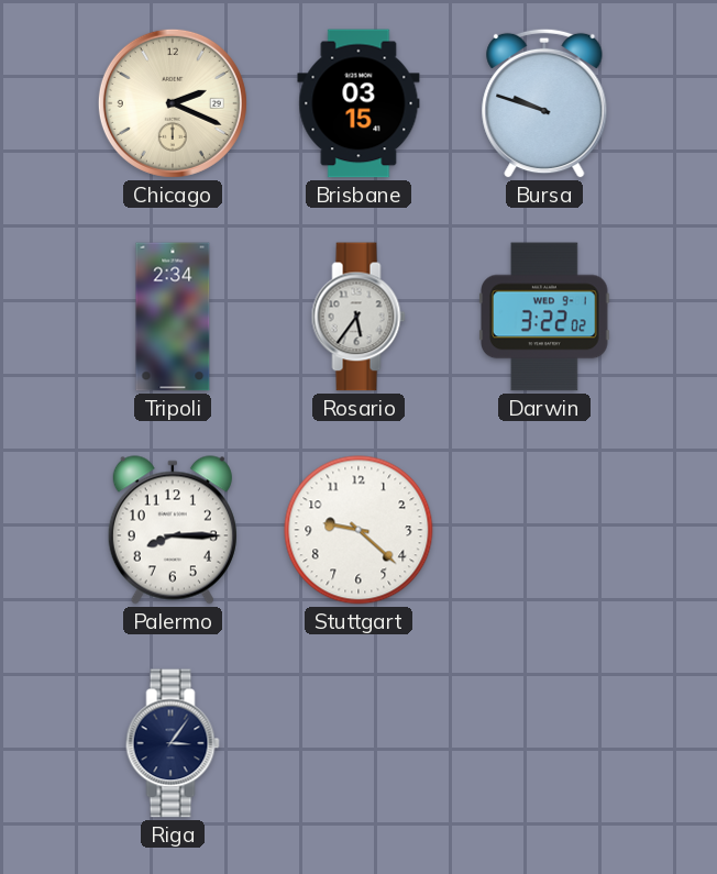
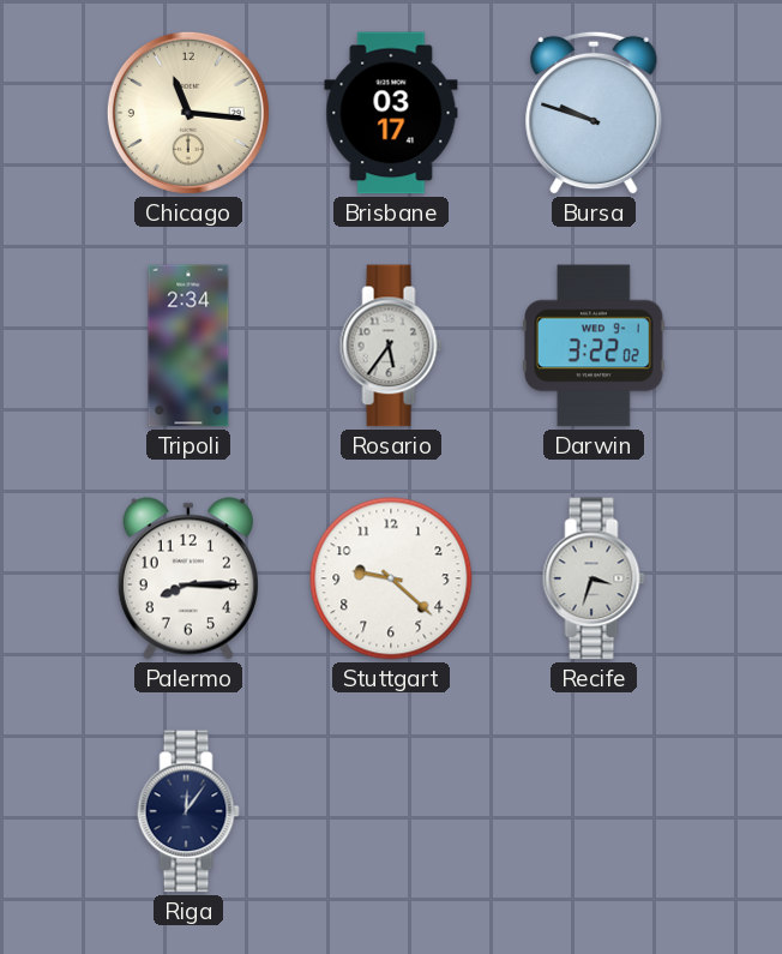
Chicago: 2:19 -> 11:16
Brisbane: 03:15 -> 03:17
Recife: none -> 3:33
Riga: 3:06 -> 12:06
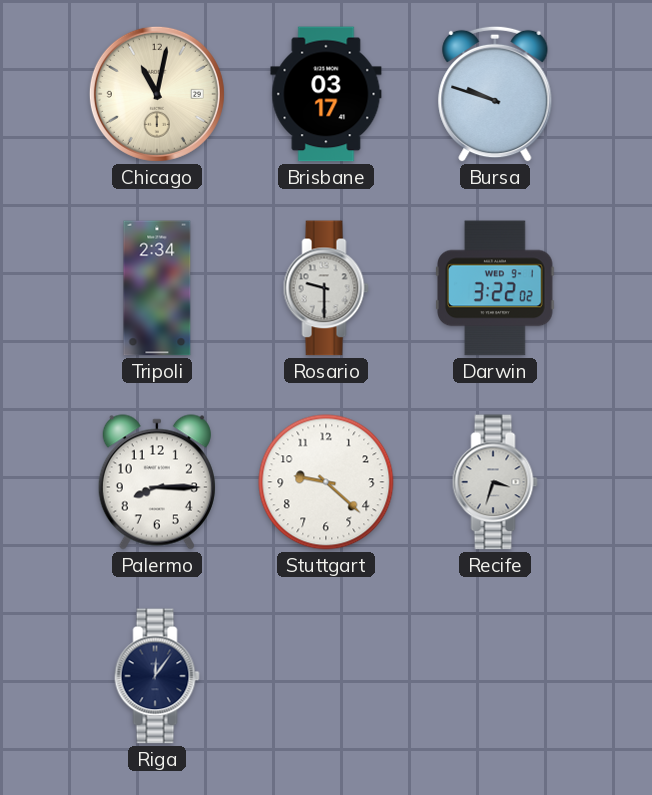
Chicago: 11:16 -> 11:02
Rosario: 5:36 -> 9:30
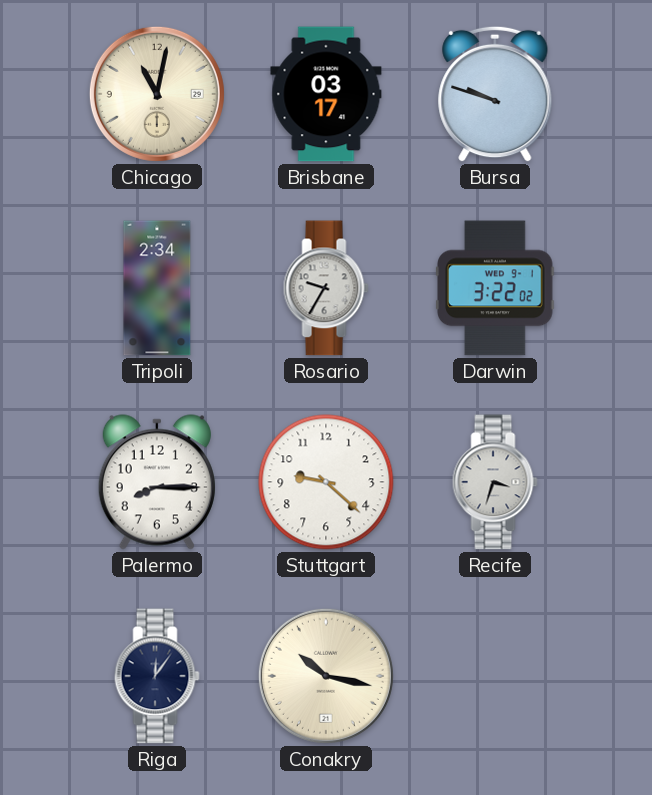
Rosario: 9:30 -> 9:35
Conakry: none -> 10:17
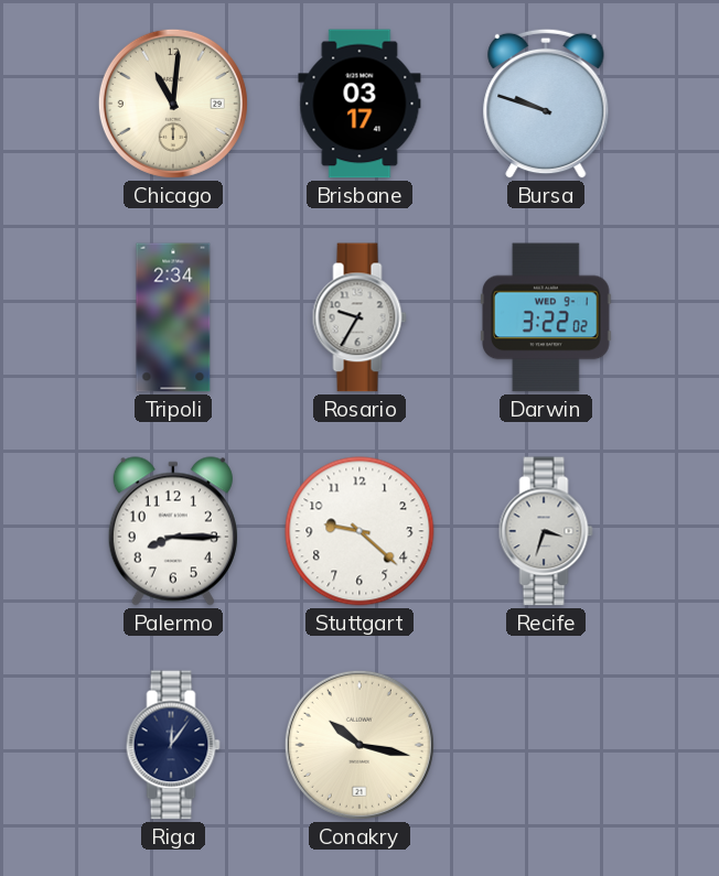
Chicago: 11:02 -> 11:01
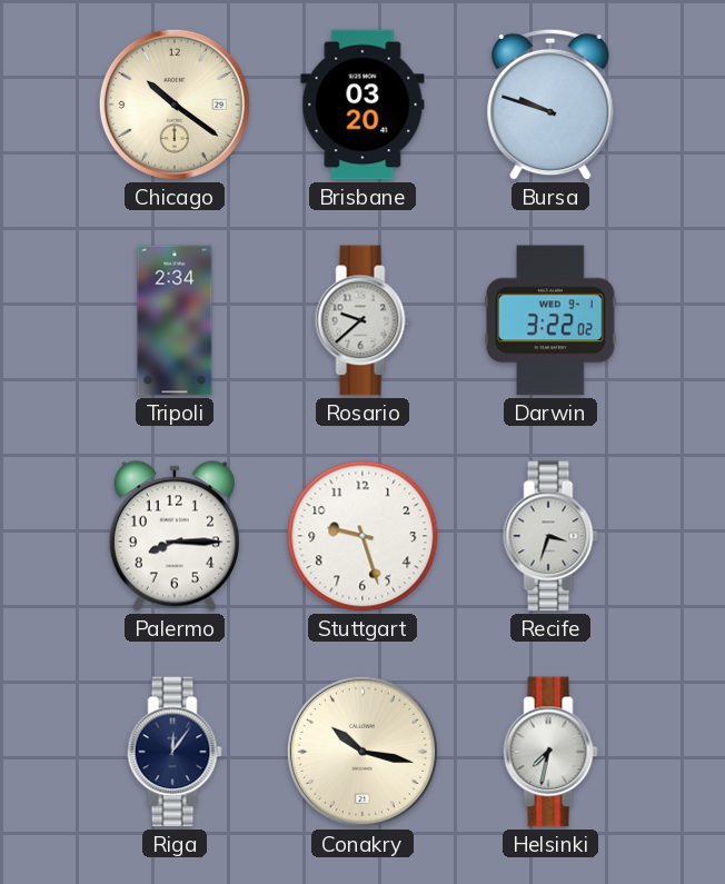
Chicago: 11:01 -> 10:21
Brisbane: 03:17 -> 03:20
Rosario: 9:35 -> 9:38
Stuttgart: 9:22 -> 9:27
Helsinki: none -> 7:32
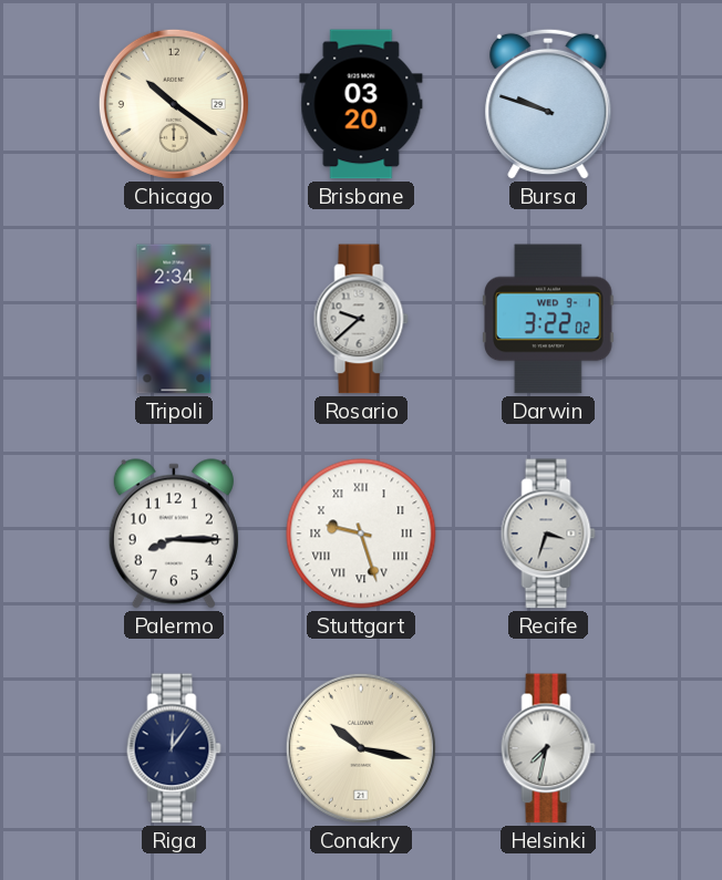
Stuttgart numerals: Arabic -> Roman
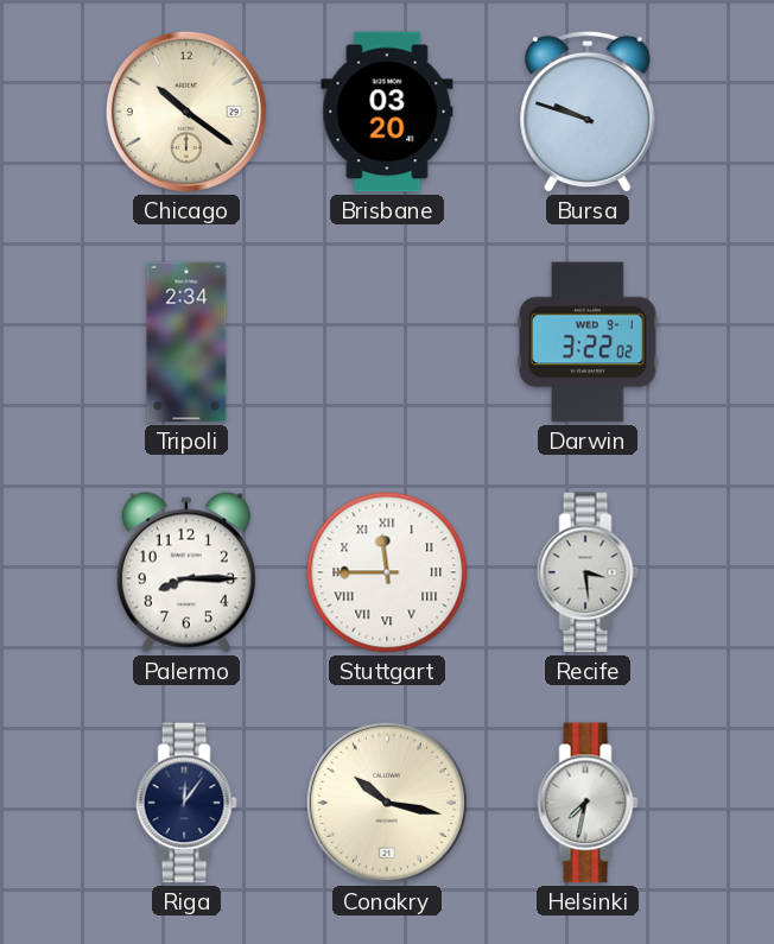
Rosario: 9:38 -> none
Stuttgart: 9:27 -> 11:45
Recife: 3:33 -> 3:29
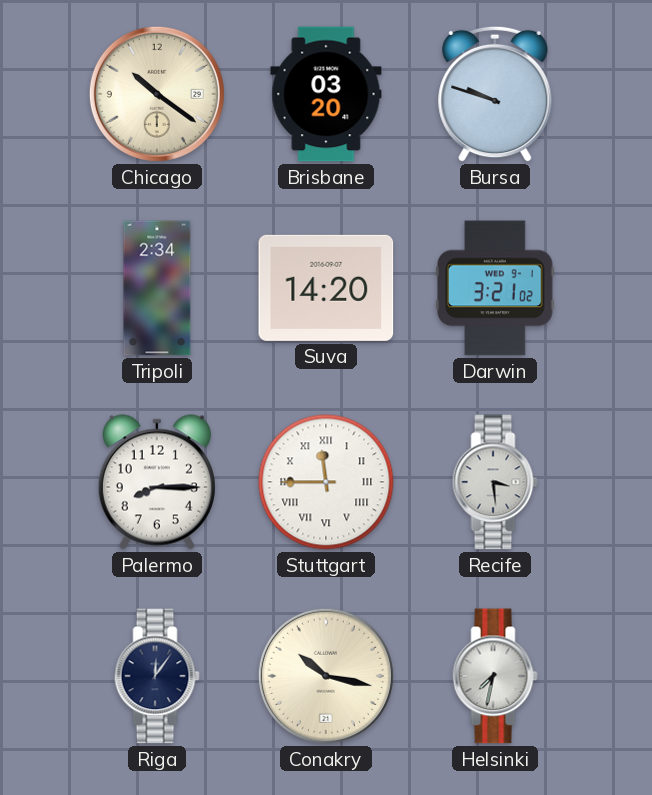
Suva: none -> 14:20
Darwin: 3:22 -> 3:21
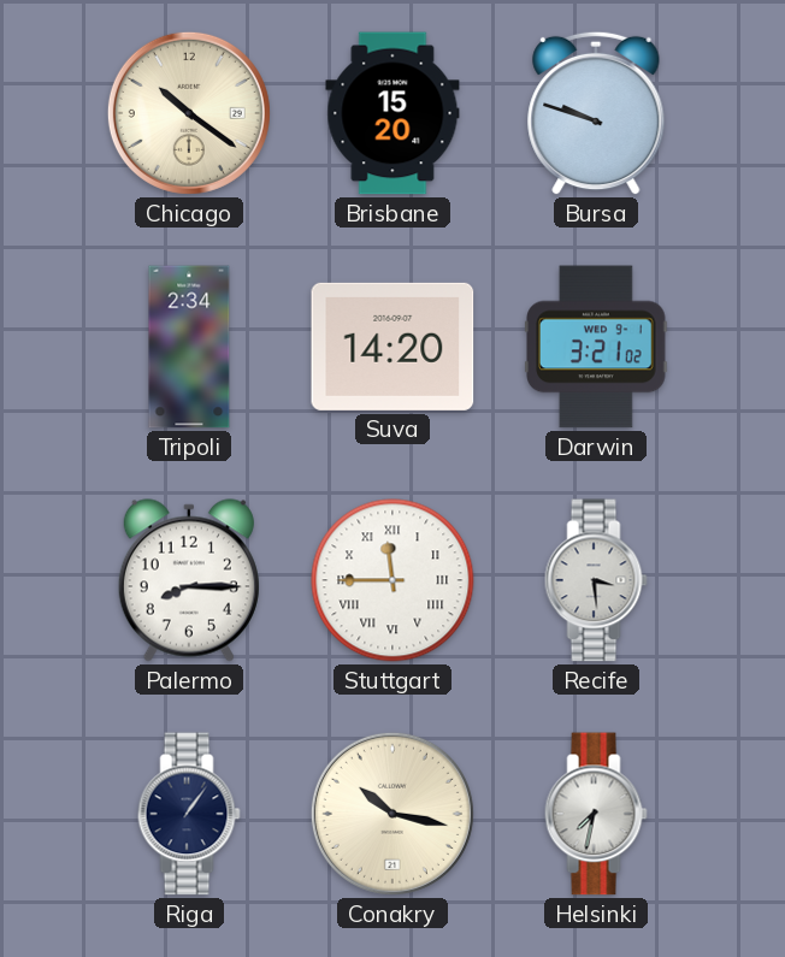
Brisbane: 03:20 -> 15:20
Riga: 12:06 -> 1:06
